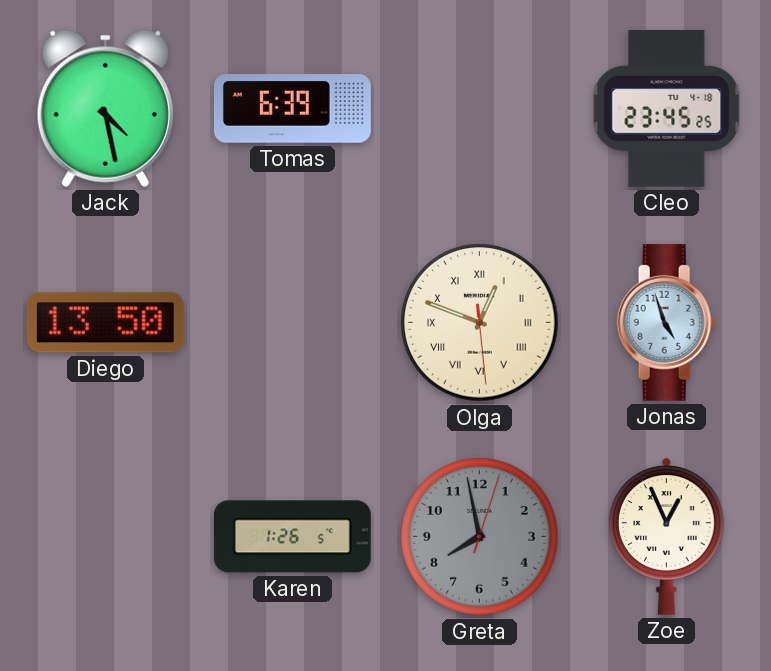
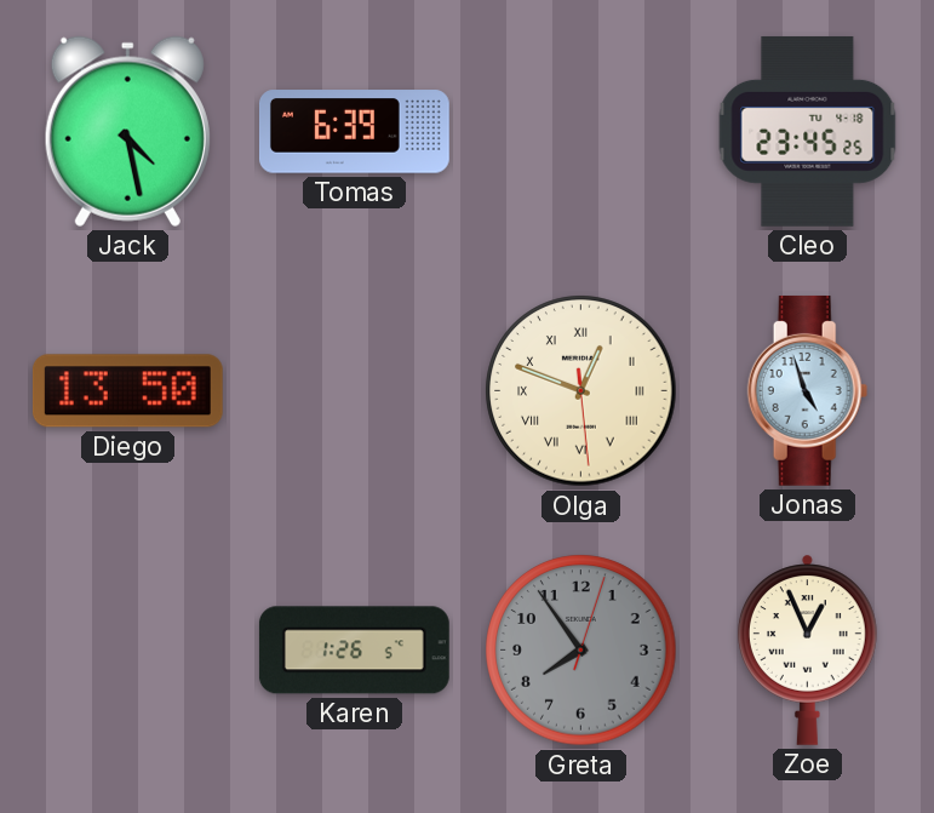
Greta: 7:58 -> 7:54
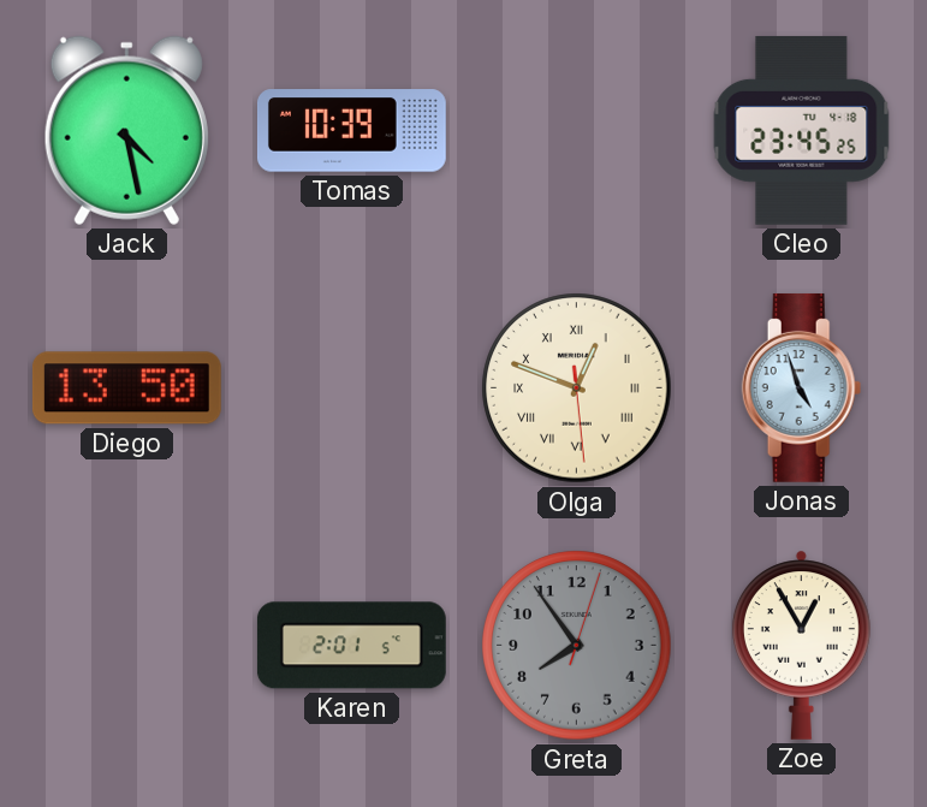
Tomas: 6:39 -> 10:39
Karen: 1:26 -> 2:01
Zoe: 12:56 -> 12:55
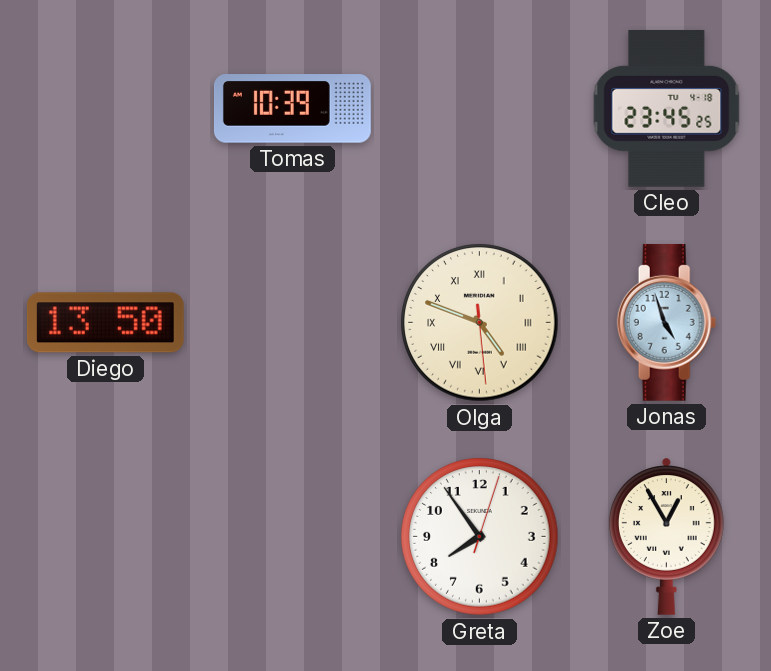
Jack: 4:28 -> none
Olga: 12:48 -> 4:48
Karen: 2:01 -> none
Greta dial: grey -> white
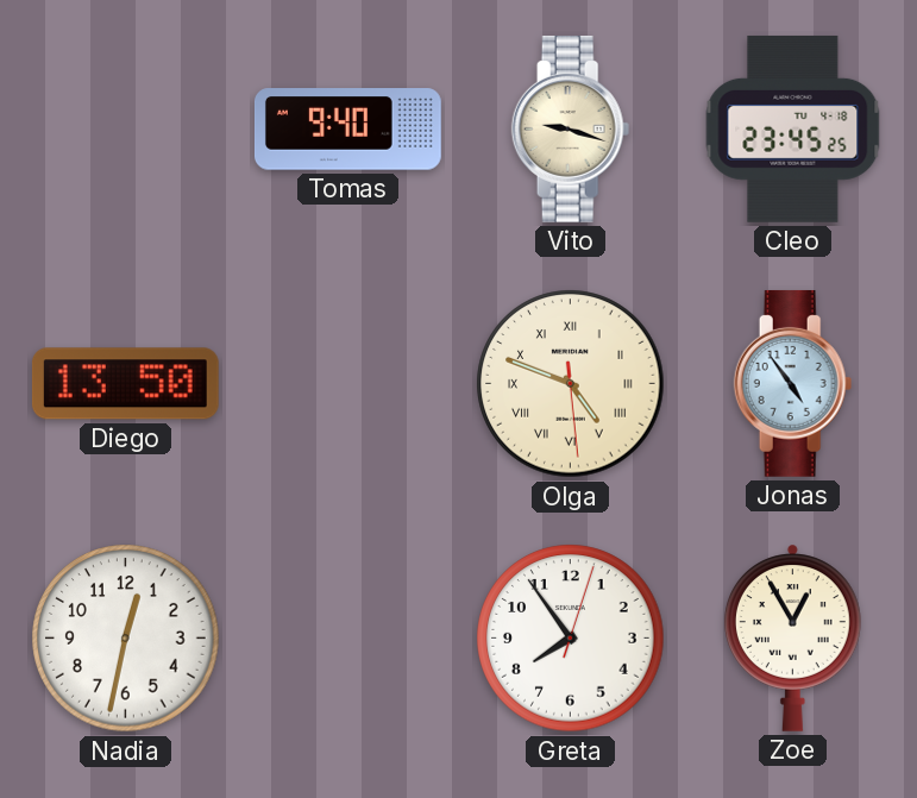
Tomas: 10:39 -> 9:40
Vito: none -> 9:18
Jonas: 4:57 -> 4:54
Nadia: none -> 12:32
